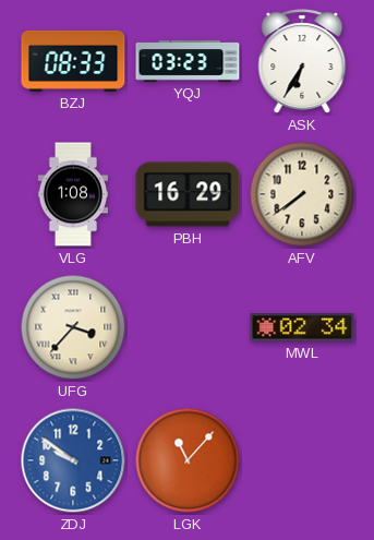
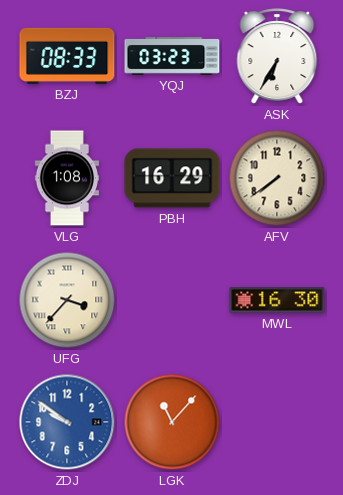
MWL: 02:34 -> 16:30
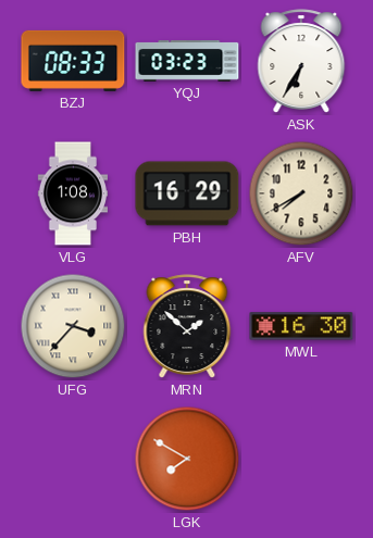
AFV: 7:39 -> 7:40
MRN: none -> 1:52
ZDJ: 9:51 -> none
LGK: 11:07 -> 7:50
